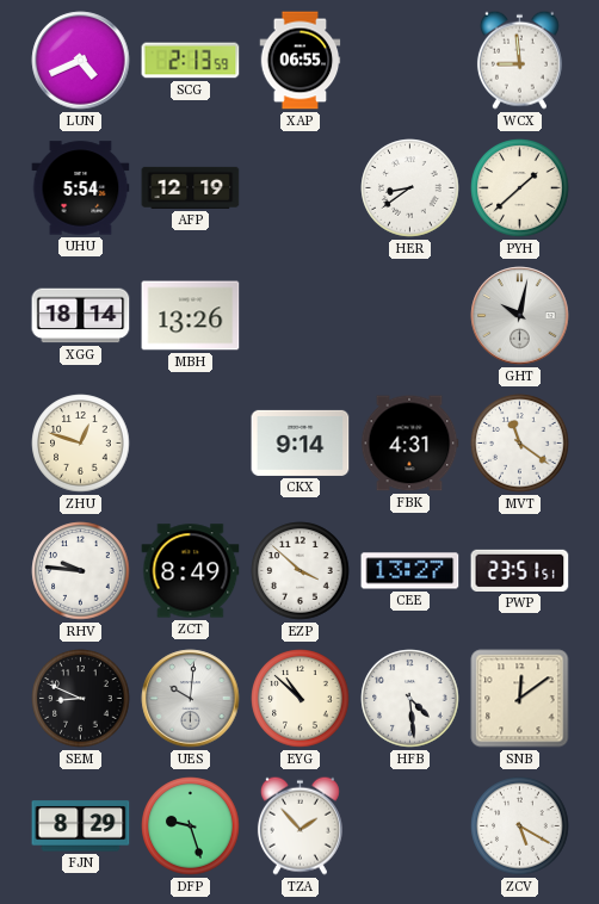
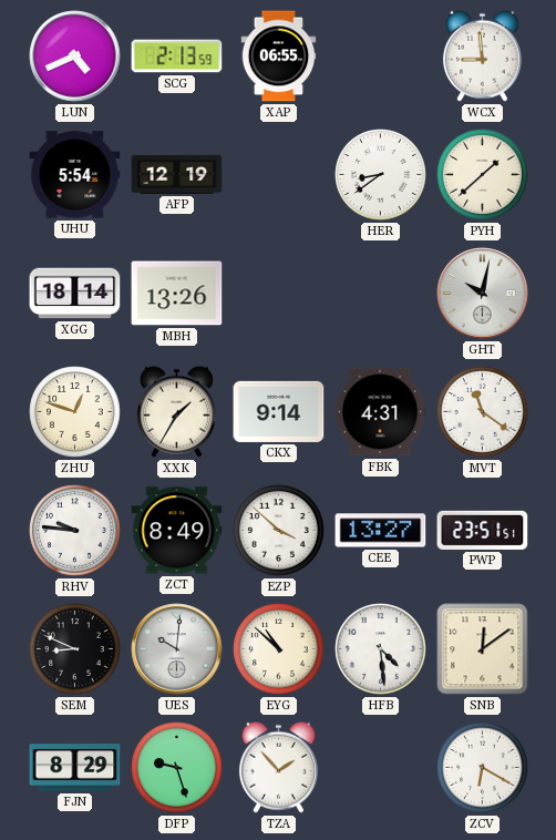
XXK: none -> 1:35
ZCV: 5:20 -> 6:20
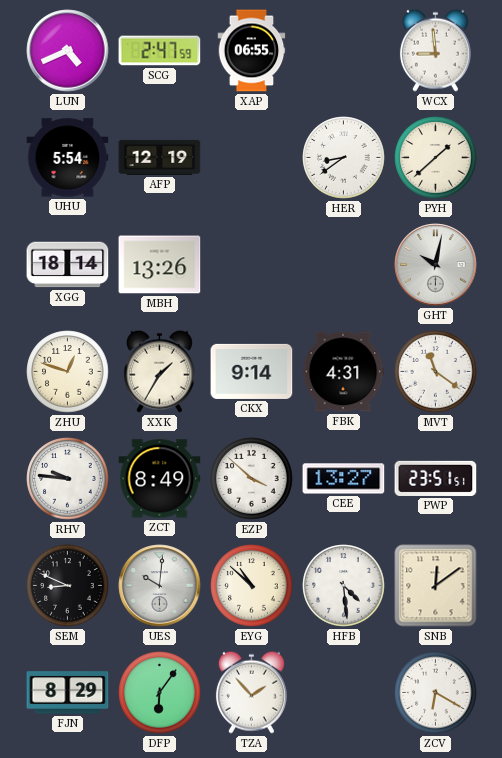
SCG: 2:13 -> 2:47
DFP: 9:27 -> 6:06
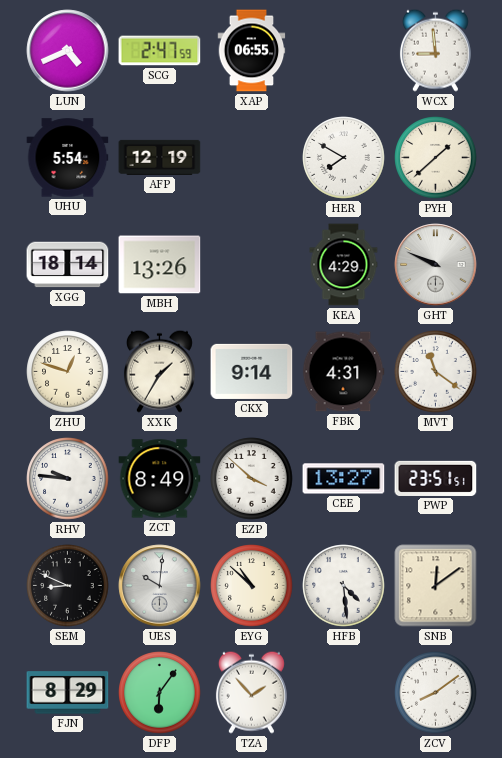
HER: 8:39 -> 7:50
KEA: none -> 4:29
GHT: 10:02 -> 9:49
ZCV: 6:20 -> 8:09
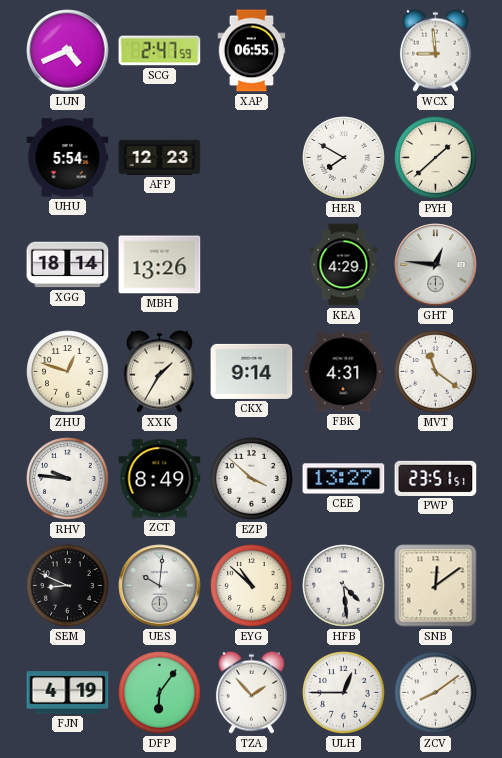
AFP: 12:19 -> 12:23
GHT: 9:49 -> 12:46
FJN: 8:29 -> 4:19
ULH: none -> 12:45
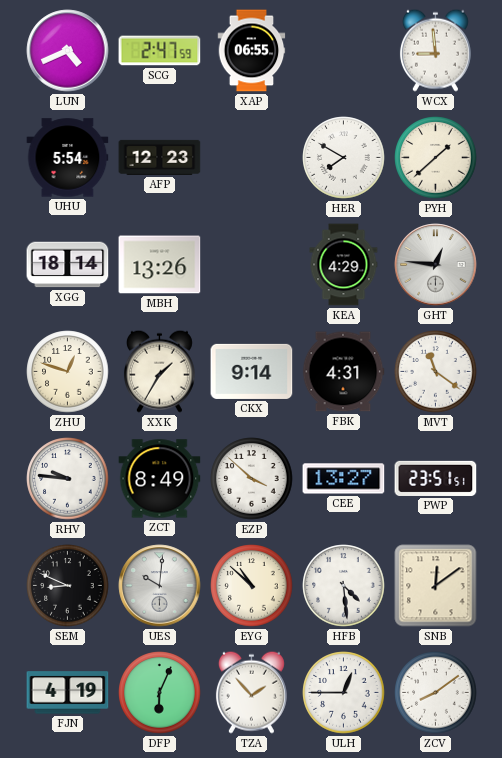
DFP: 6:06 -> 6:04
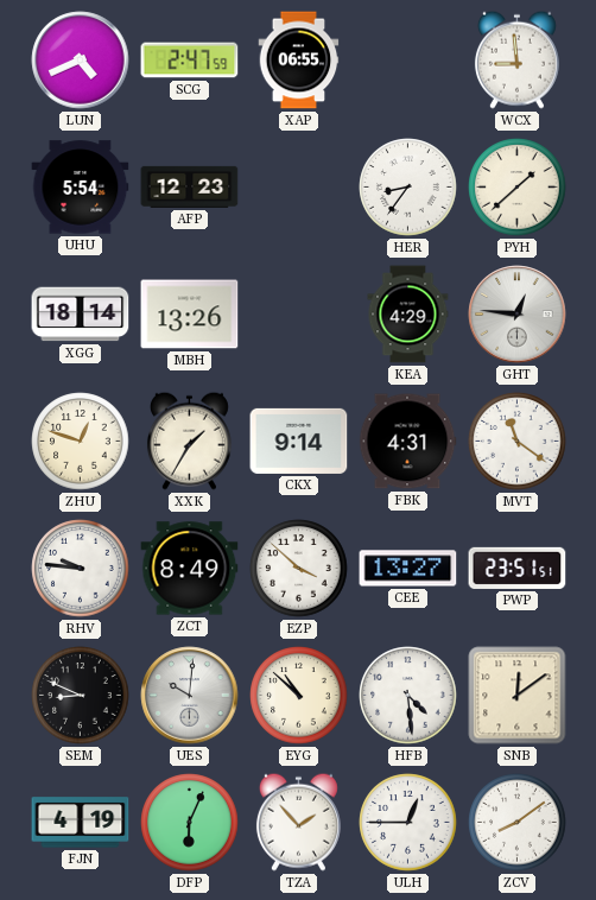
HER: 7:50 -> 8:36
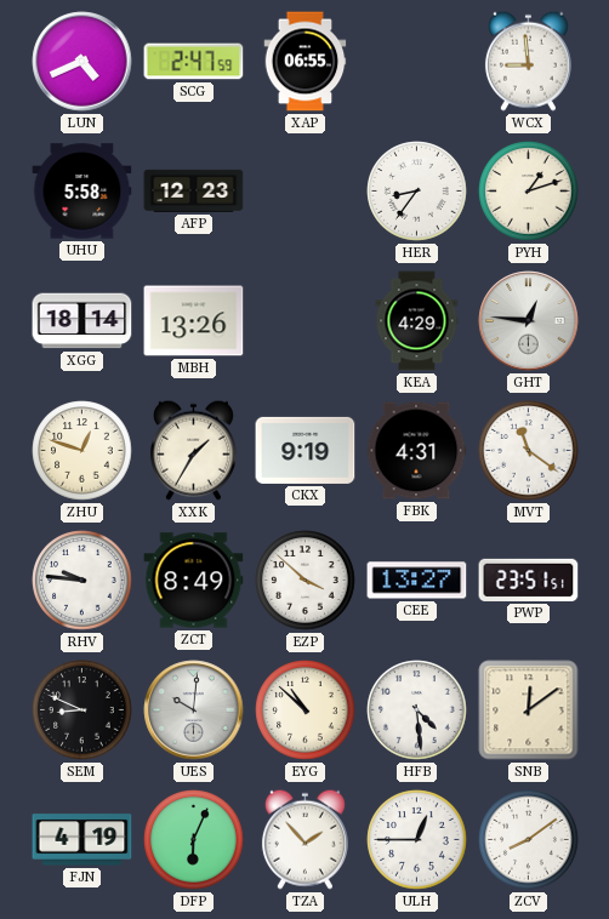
UHU: 5:54 -> 5:58
PYH: 1:38 -> 1:12
CKX: 9:14 -> 9:19
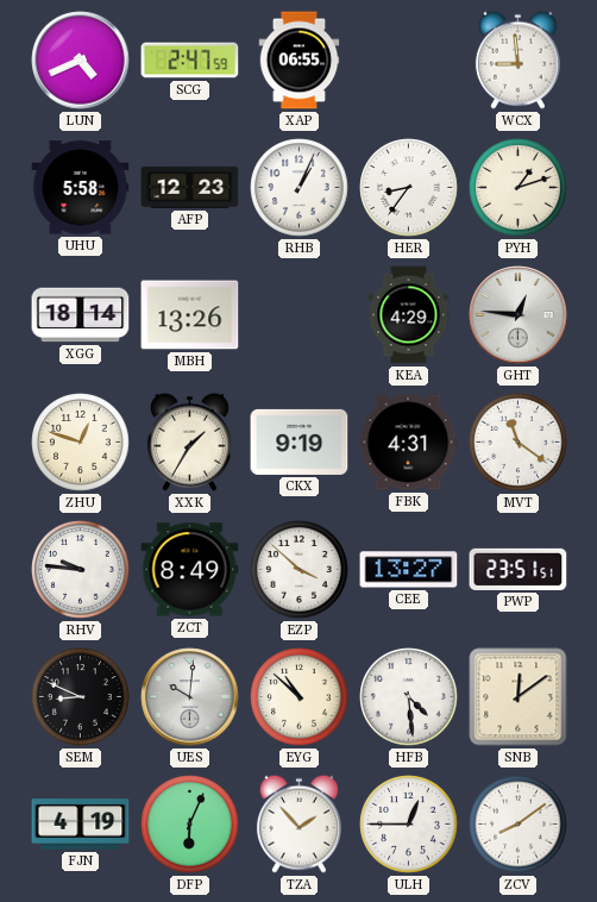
RHB: none -> 1:04
